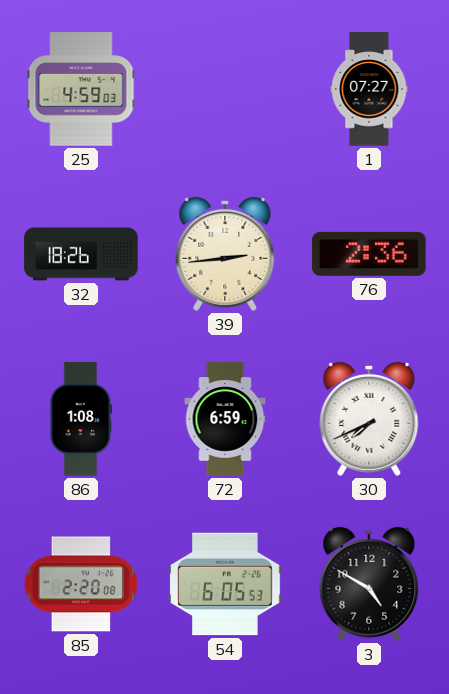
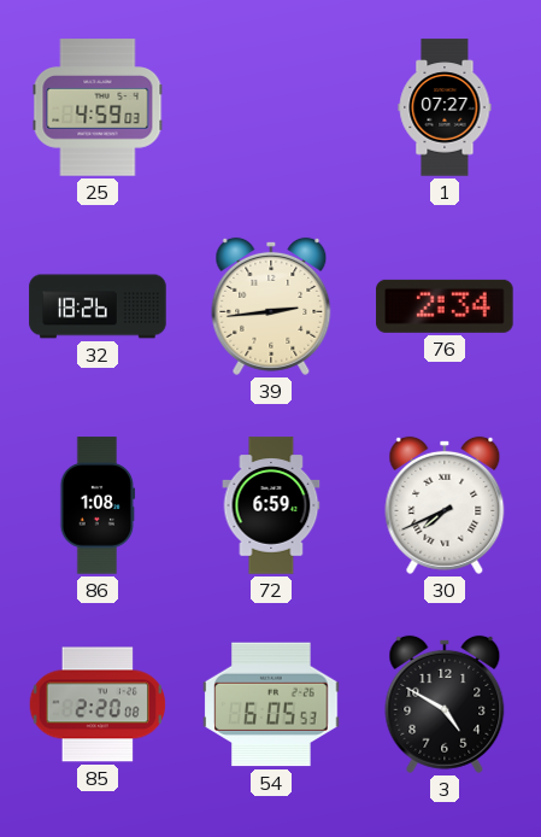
76: 2:36 -> 2:34
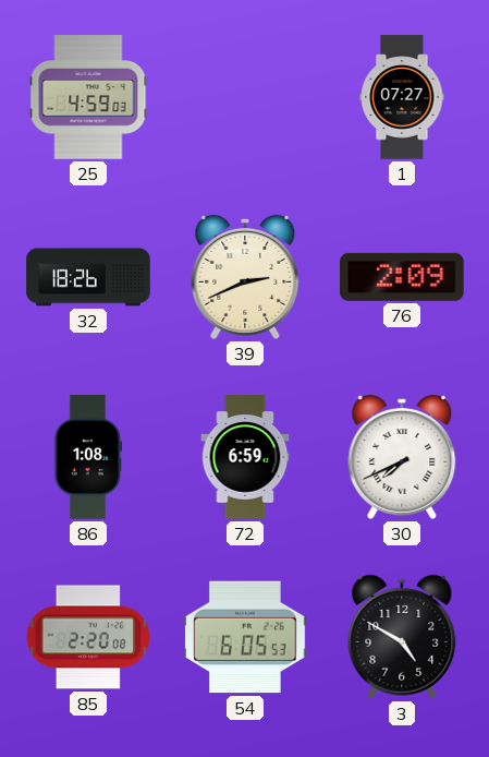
39: 2:44 -> 2:41
76: 2:34 -> 2:09
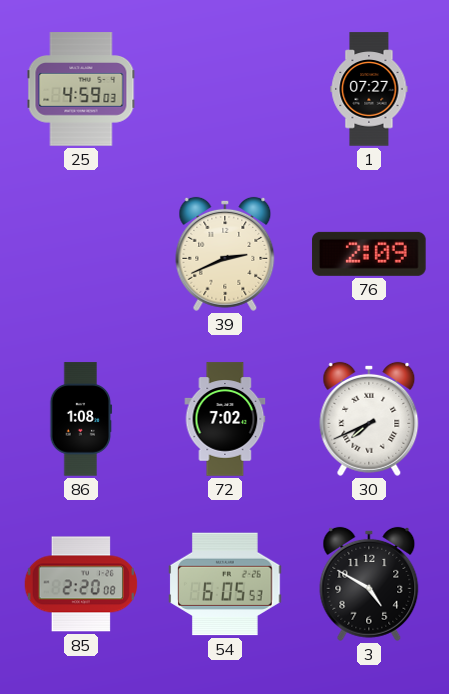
32: 18:26 -> none
72: 6:59 -> 7:02
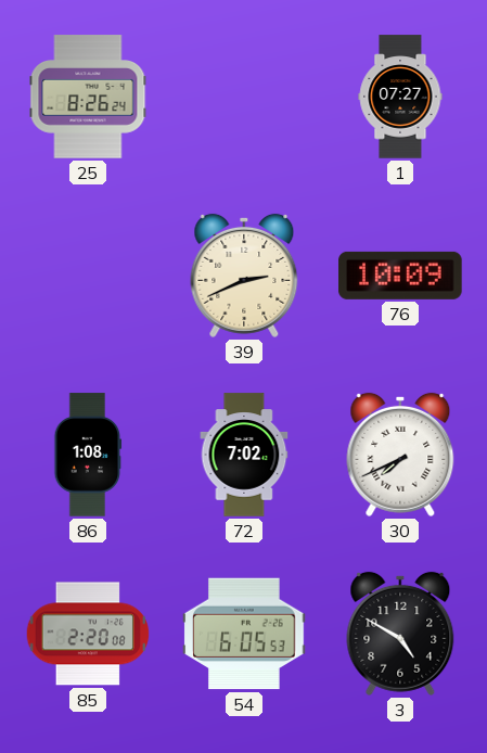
25: 4:59 -> 8:26
76: 2:09 -> 10:09
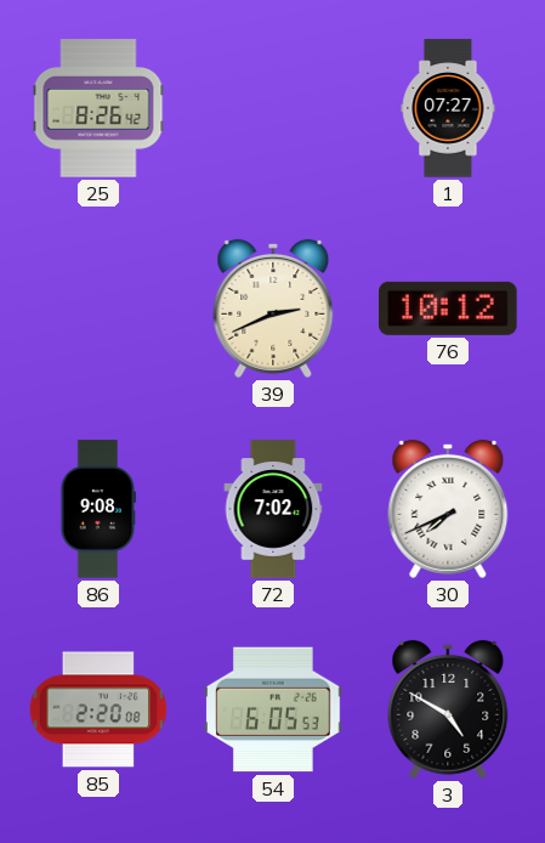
25: 8:26:24 -> 8:26:42
76: 10:09 -> 10:12
86: 1:08 -> 9:08
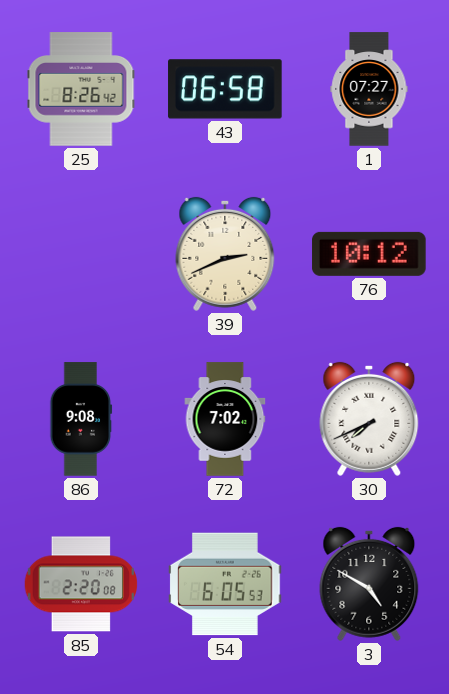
43: none -> 06:58
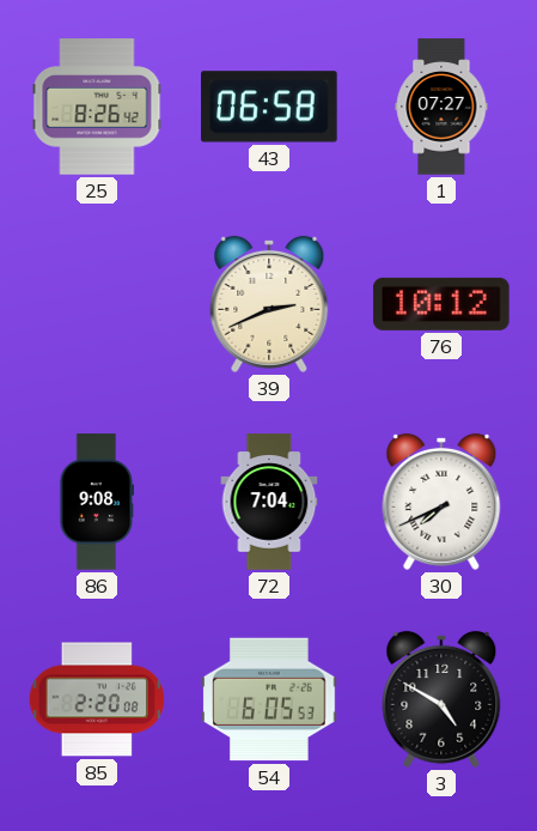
72: 7:02 -> 7:04
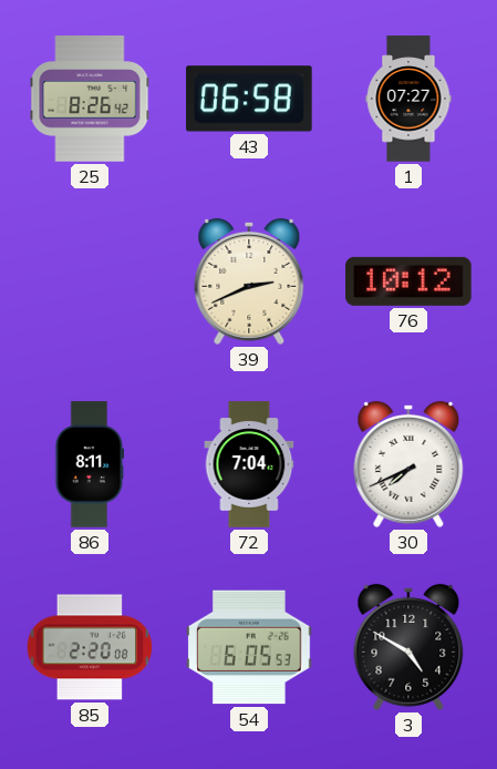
86: 9:08 -> 8:11
